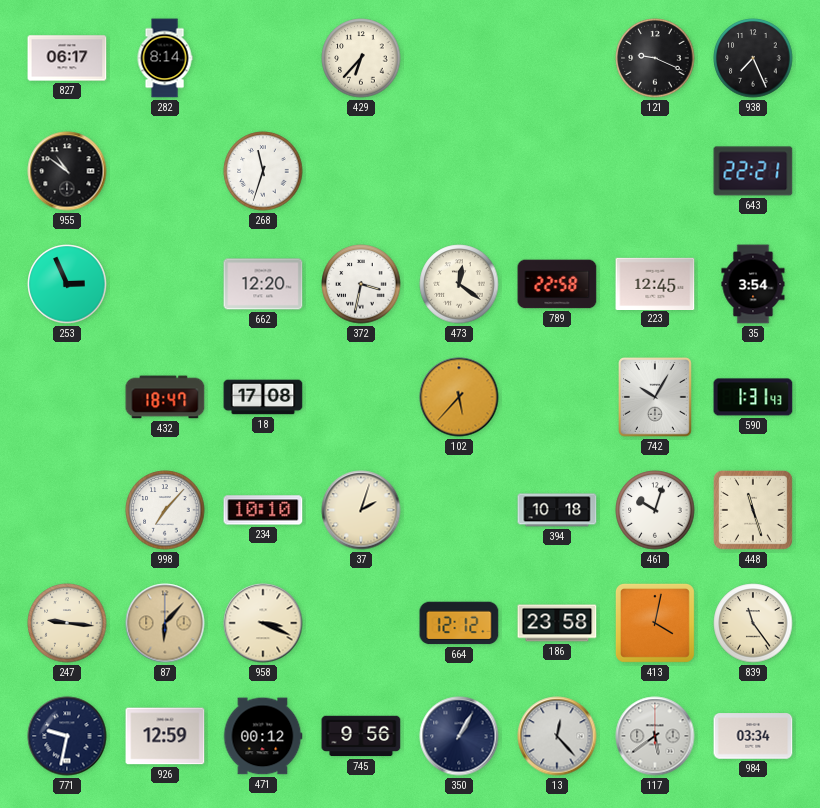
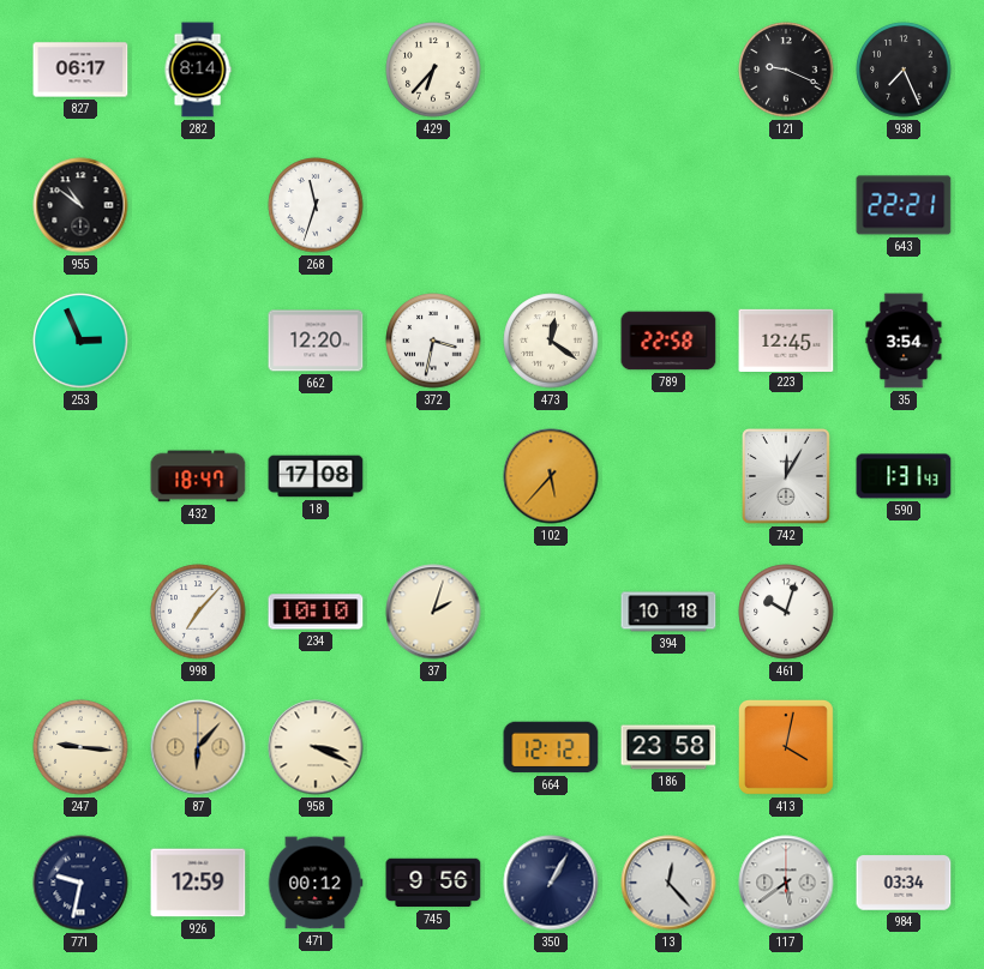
742: 10:05 -> 12:05
448: 11:27 -> none
839: 11:24 -> none
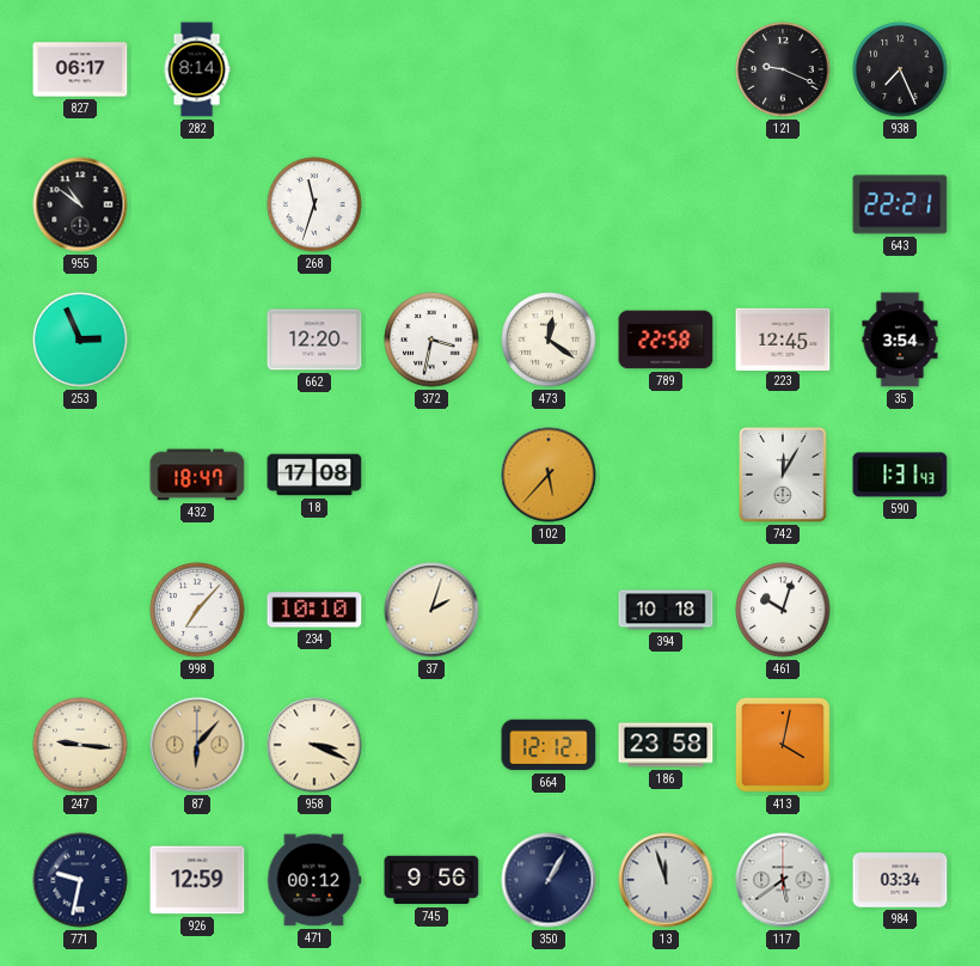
429: 6:37 -> none
13: 12:23 -> 11:57
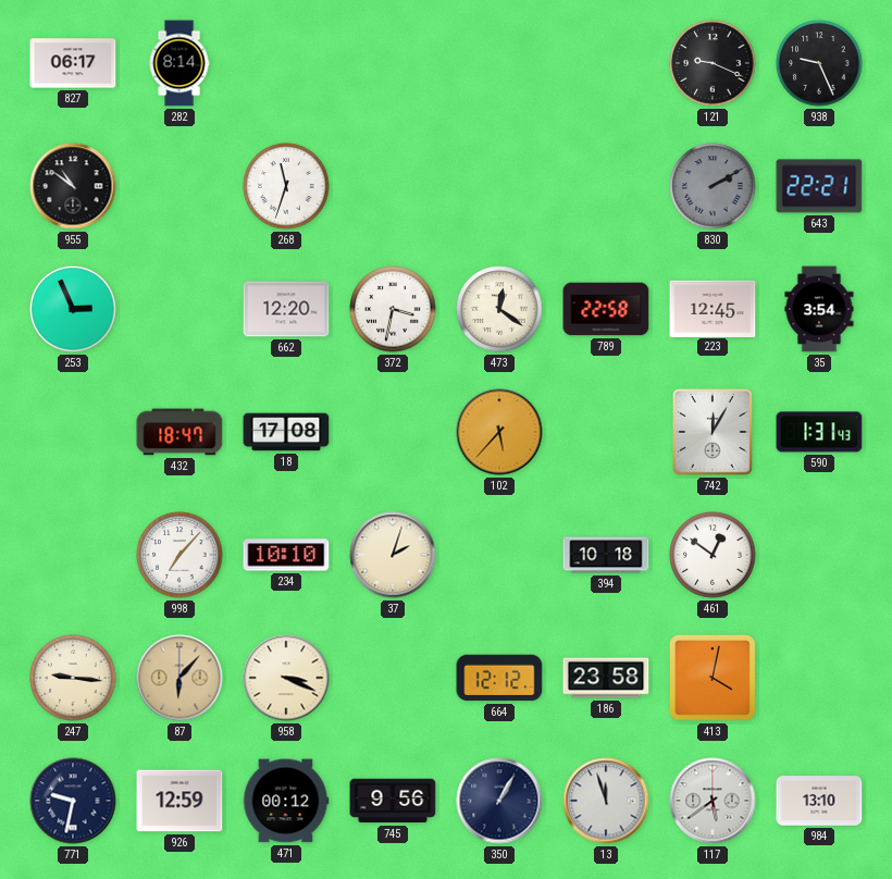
938: 7:26 -> 9:26
830: none -> 2:10
461: 10:03 -> 12:51
984: 03:34 -> 13:10
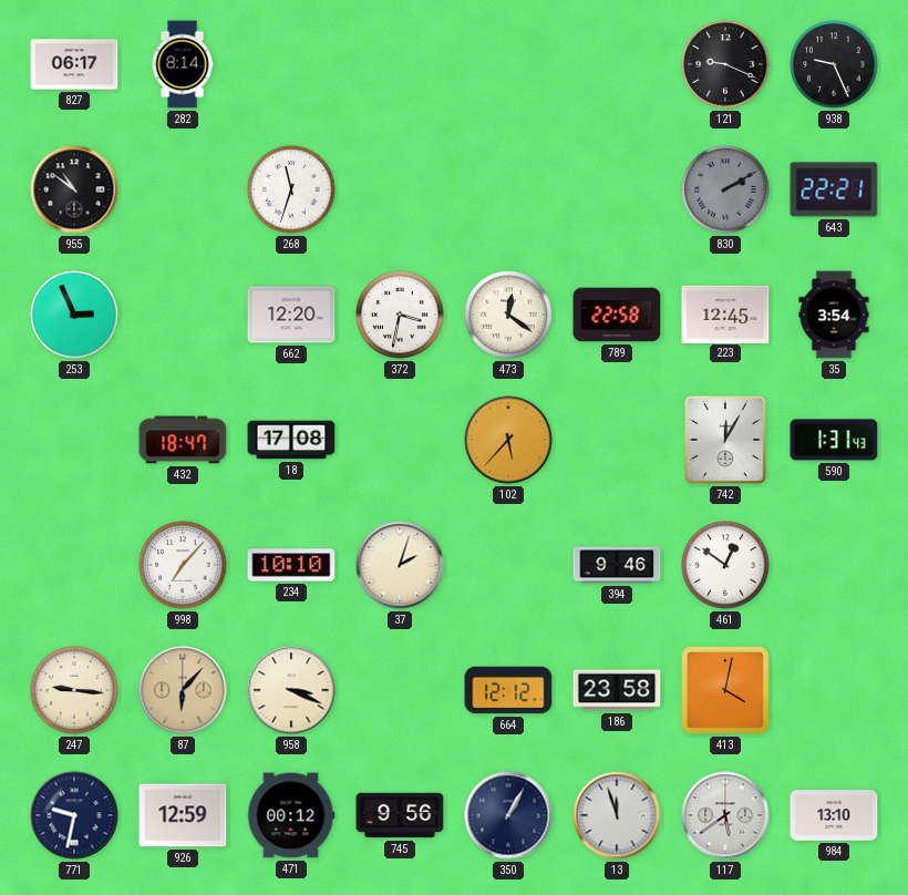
394: 10:18 -> 9:46
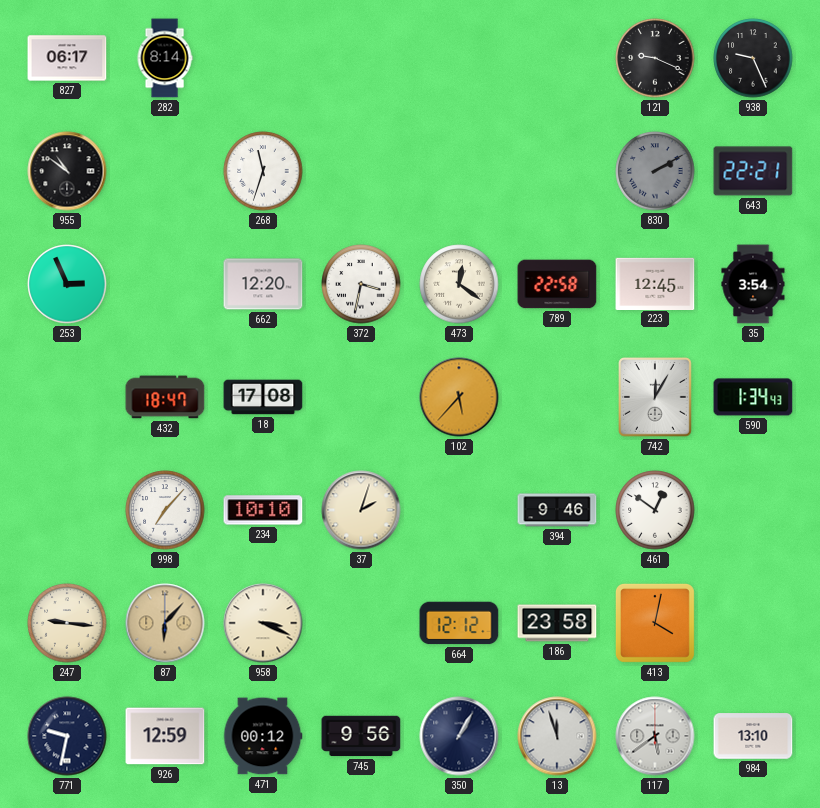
590: 1:31 -> 1:34
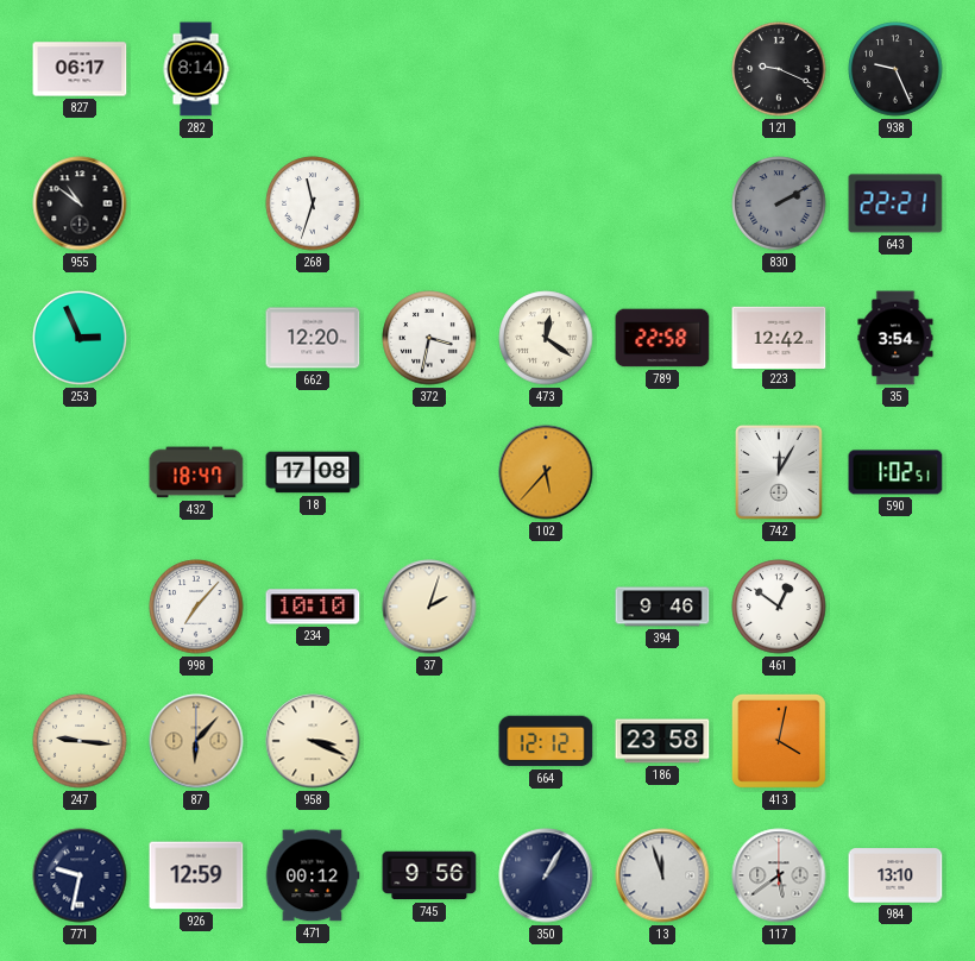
223: 12:45 -> 12:42
590: 1:34 -> 1:02
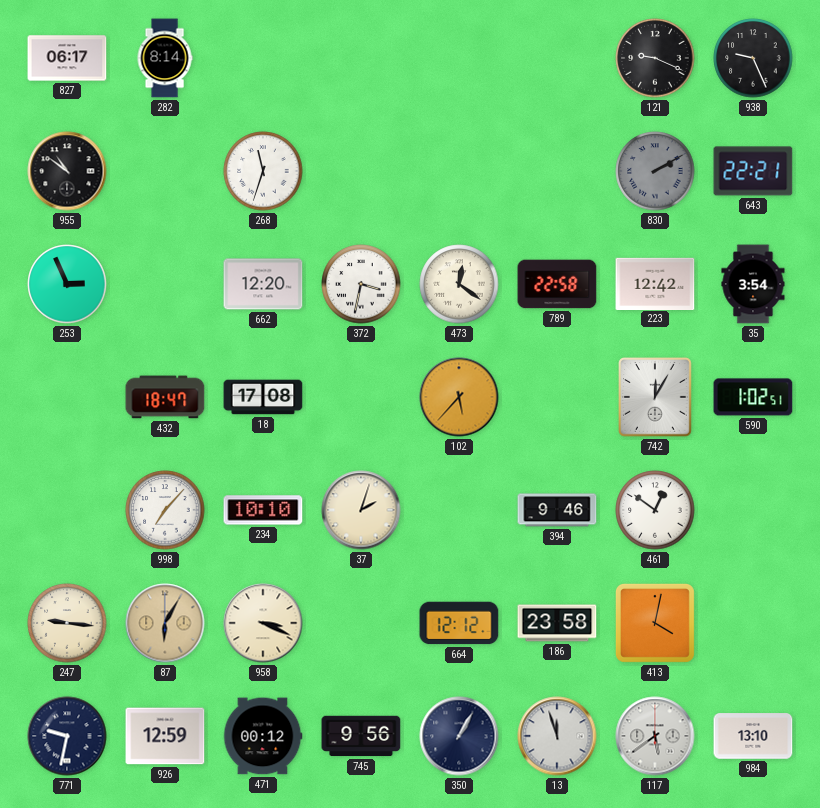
87: 6:07 -> 6:05
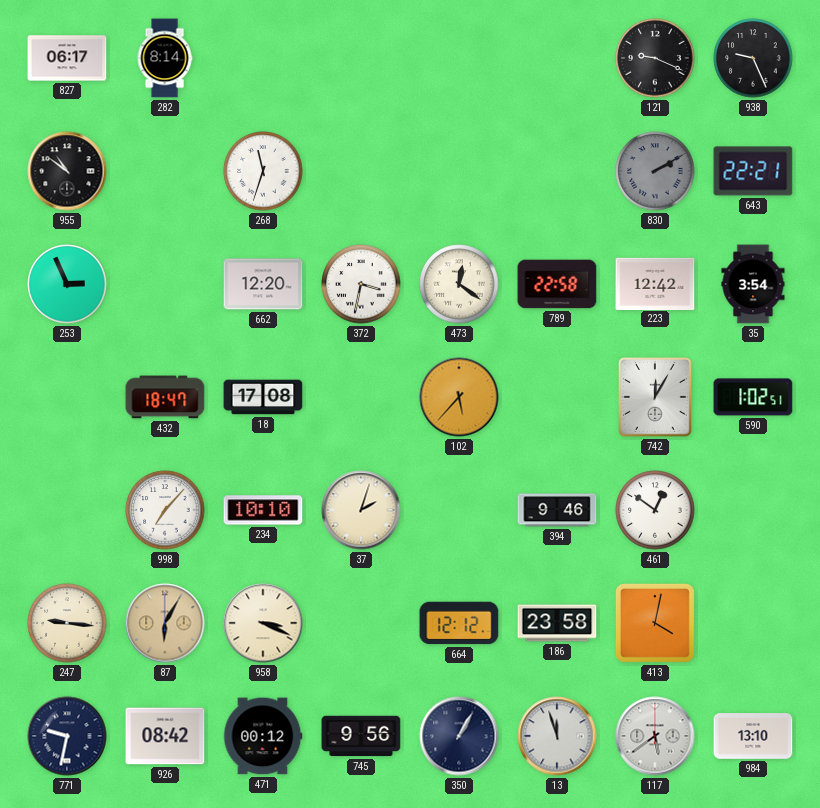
926: 12:59 -> 08:42
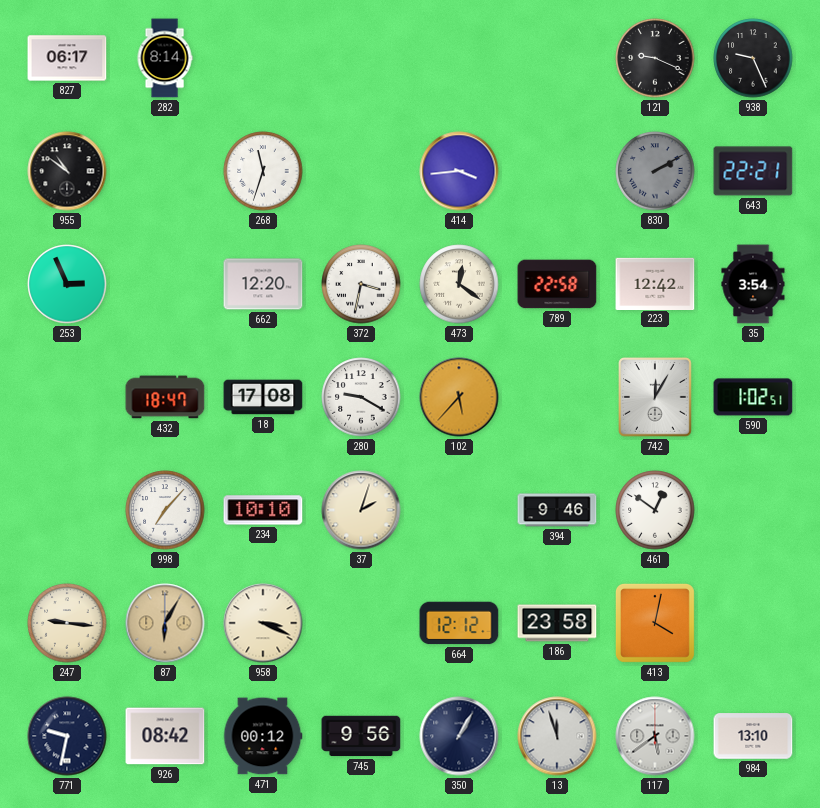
414: none -> 3:44
280: none -> 9:20
